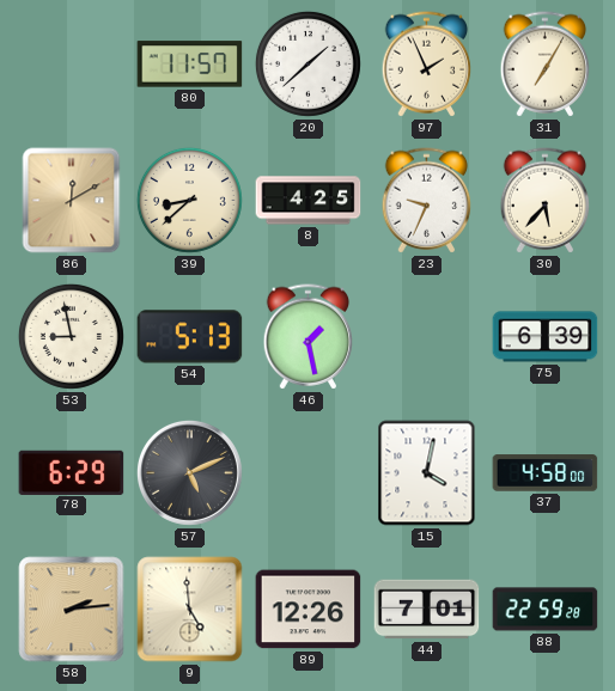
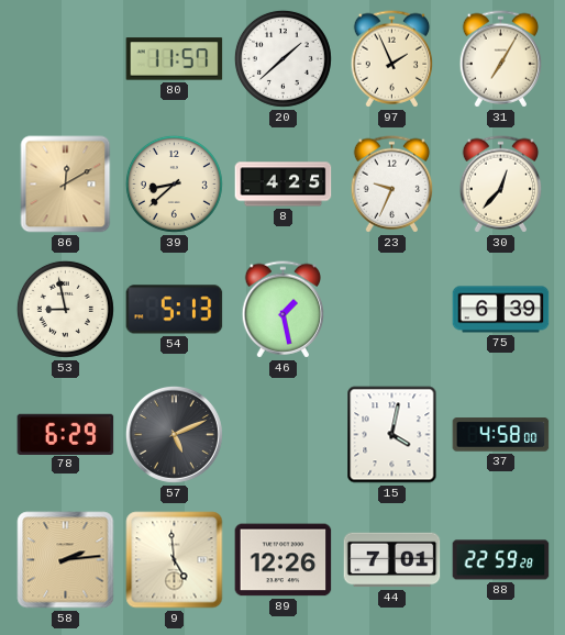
30: 5:37 -> 12:37
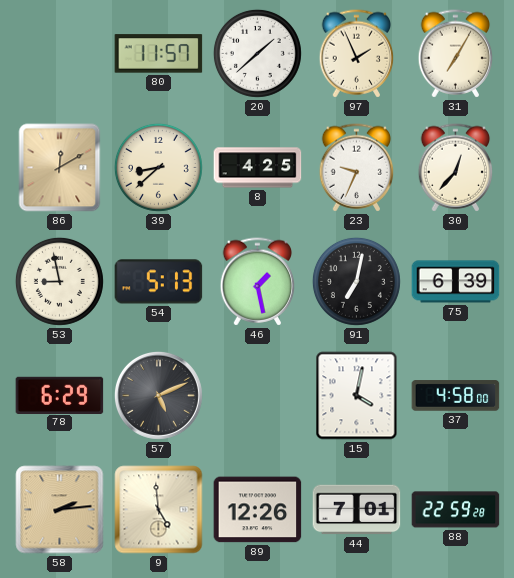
91: none -> 7:02
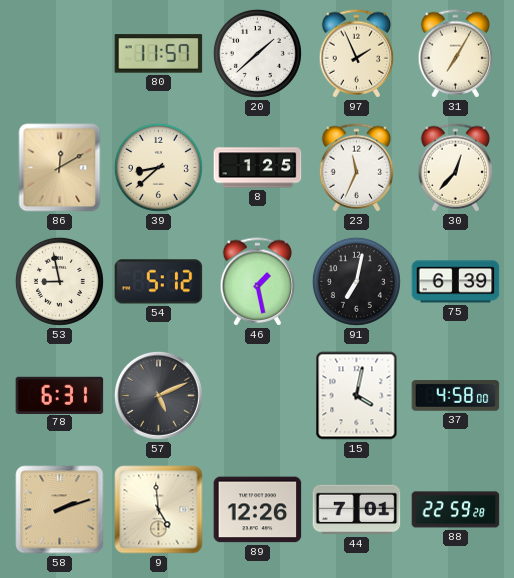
8: 4:25 -> 1:25
23: 9:34 -> 11:34
54: 5:13 -> 5:12
78: 6:29 -> 6:31
58: 2:14 -> 2:12
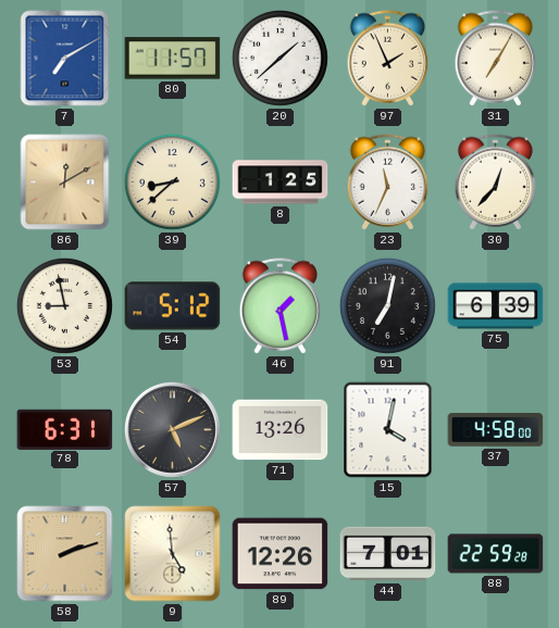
7: none -> 7:10
71: none -> 13:26
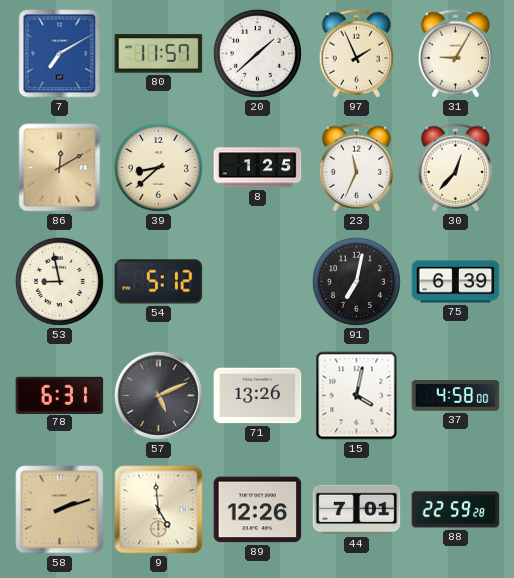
31: 7:05 -> 9:05
46: 1:28 -> none
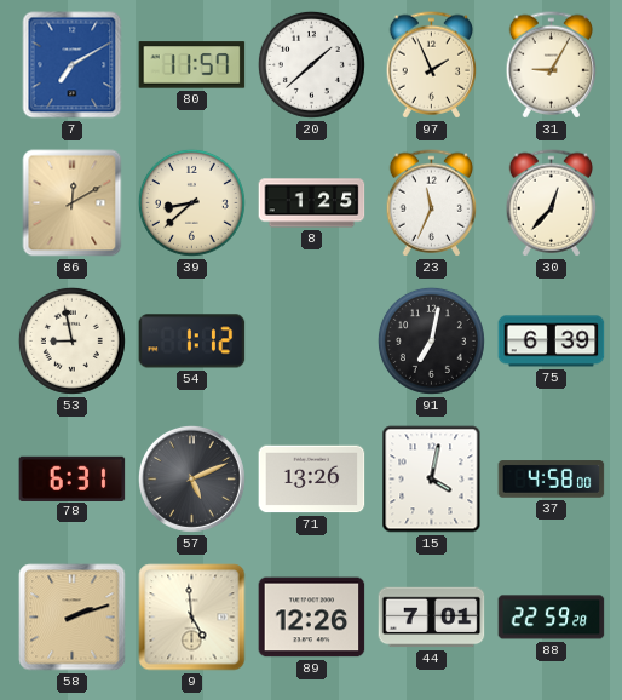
54: 5:12 -> 1:12
